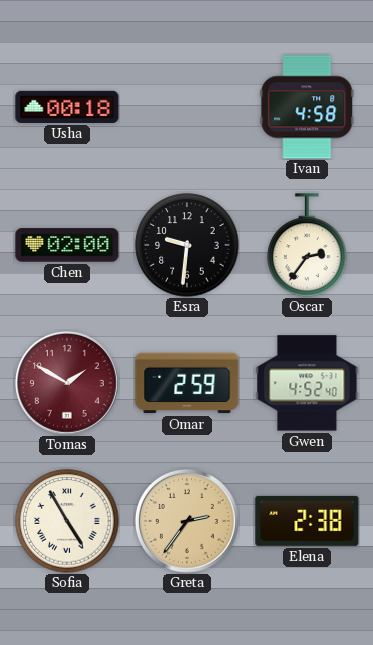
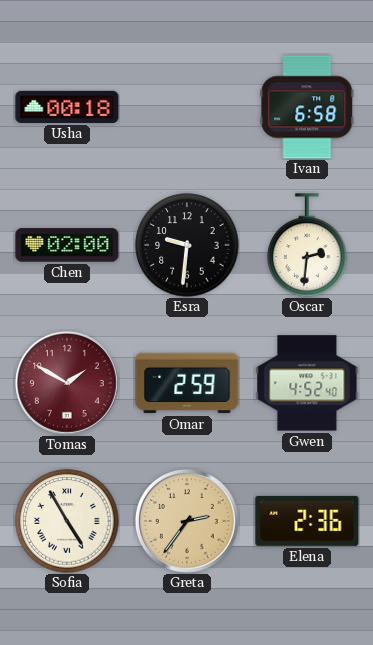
Ivan: 4:58 -> 6:58
Oscar: 2:36 -> 2:31
Elena: 2:38 -> 2:36
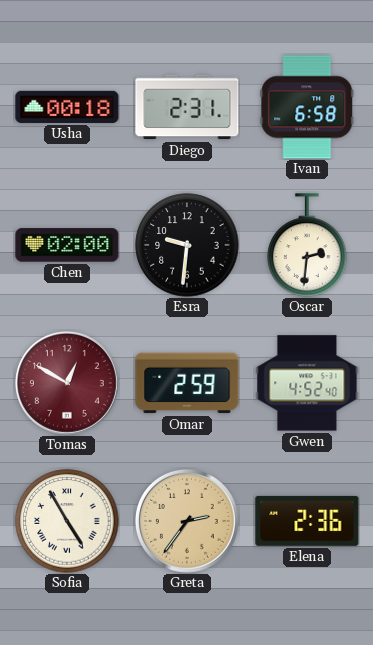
Diego: none -> 2:31
Tomas: 1:50 -> 12:50
